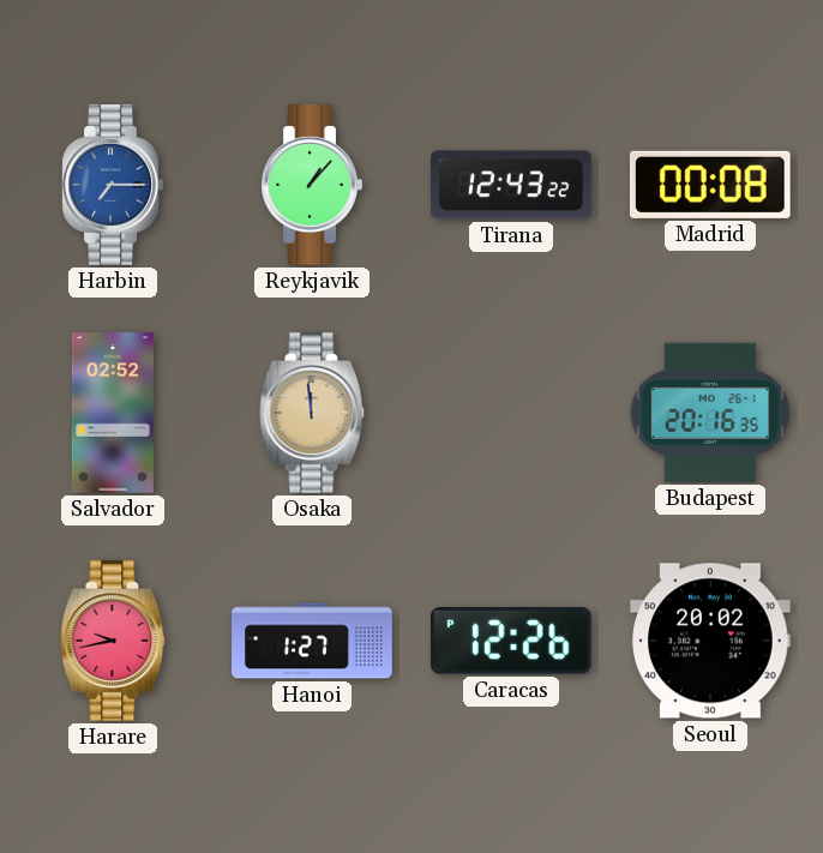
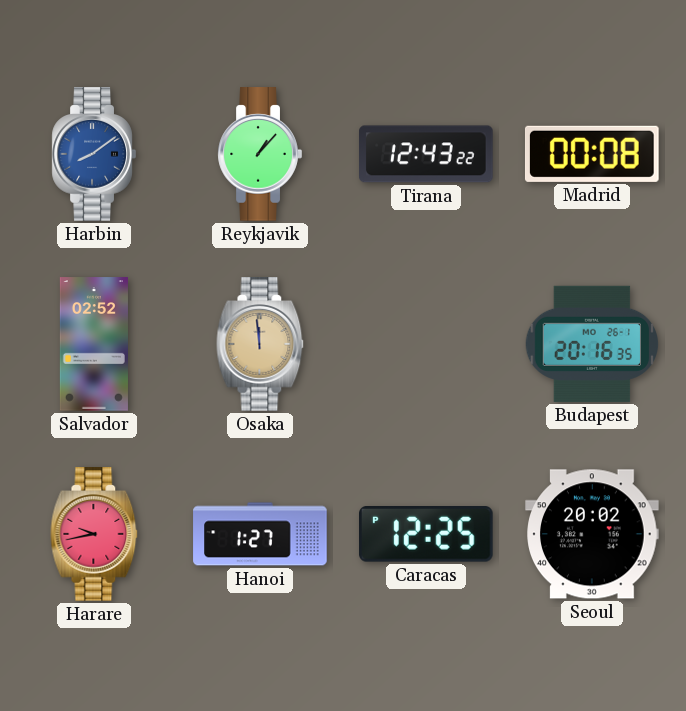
Harbin: 7:15 -> 8:09
Caracas: 12:26 -> 12:25
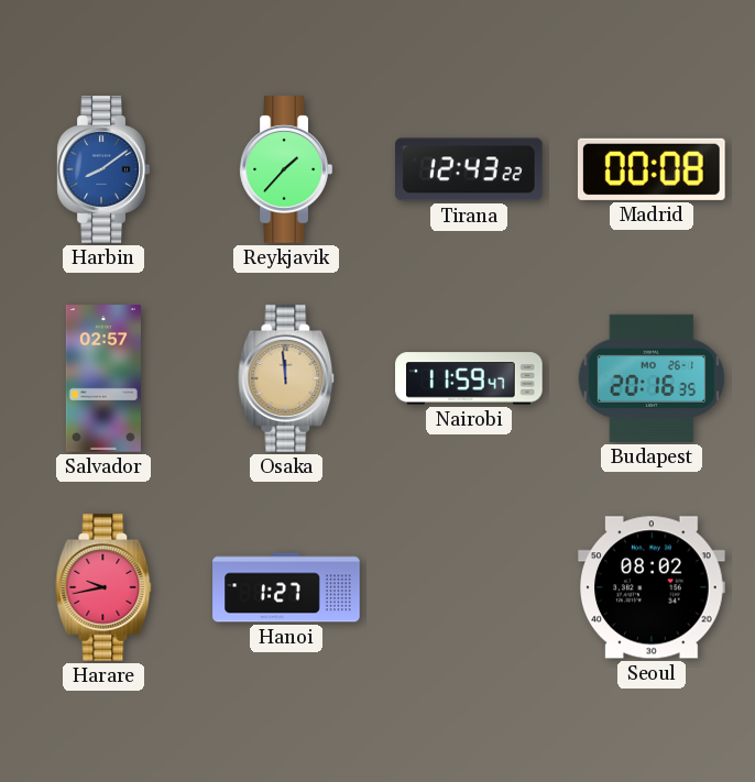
Reykjavik: 1:07 -> 1:37
Salvador: 02:52 -> 02:57
Nairobi: none -> 11:59
Caracas: 12:25 -> none
Seoul: 20:02 -> 08:02
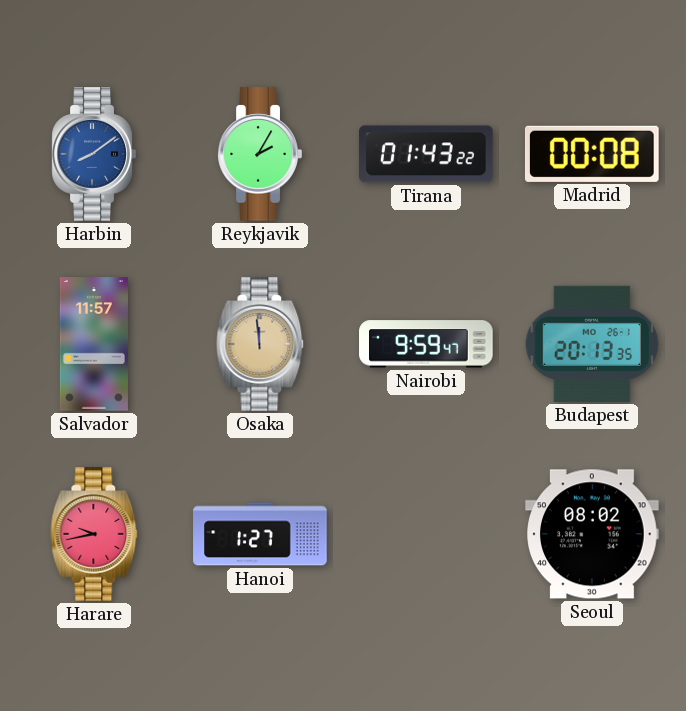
Reykjavik: 1:37 -> 2:05
Tirana: 12:43 -> 01:43
Salvador: 02:57 -> 11:57
Nairobi: 11:59 -> 9:59
Budapest: 20:16 -> 20:13
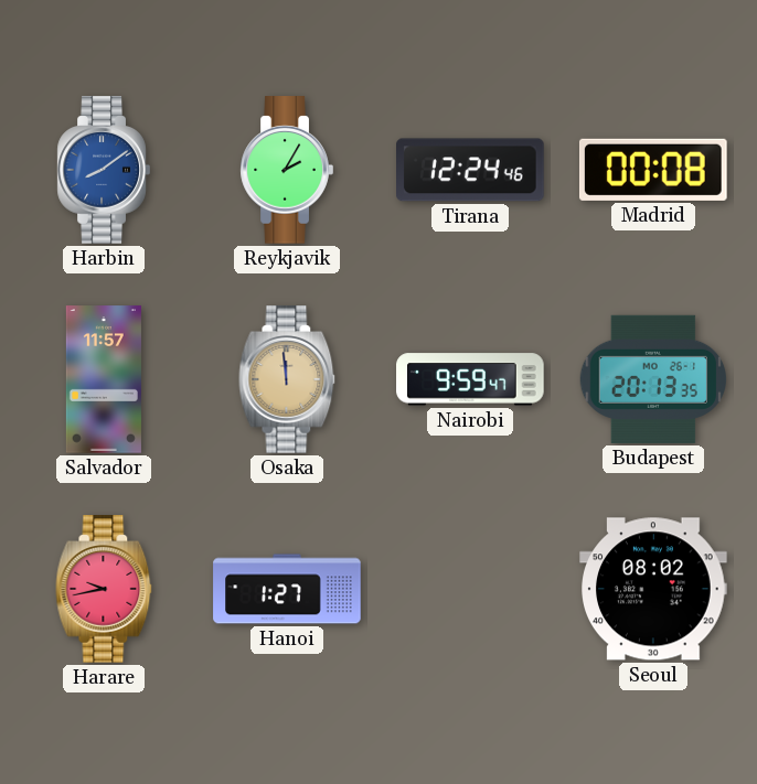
Tirana: 01:43 -> 12:24
